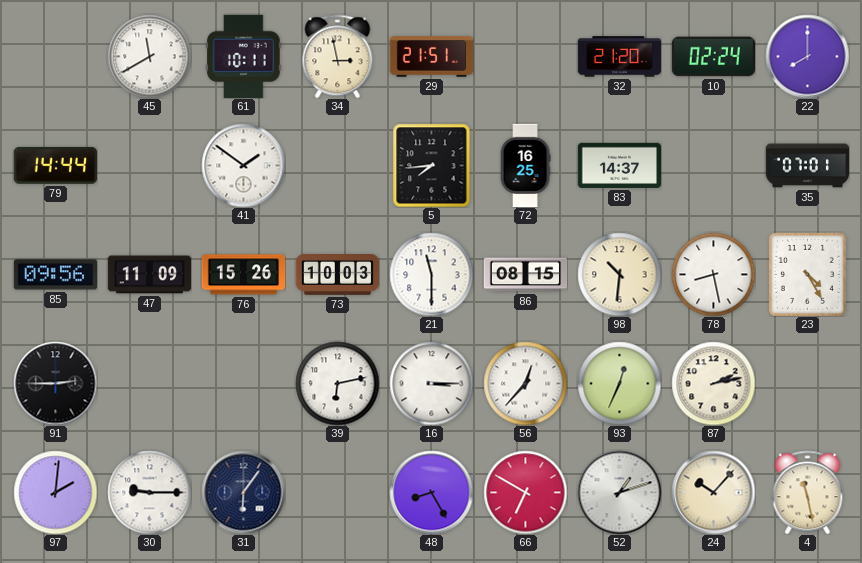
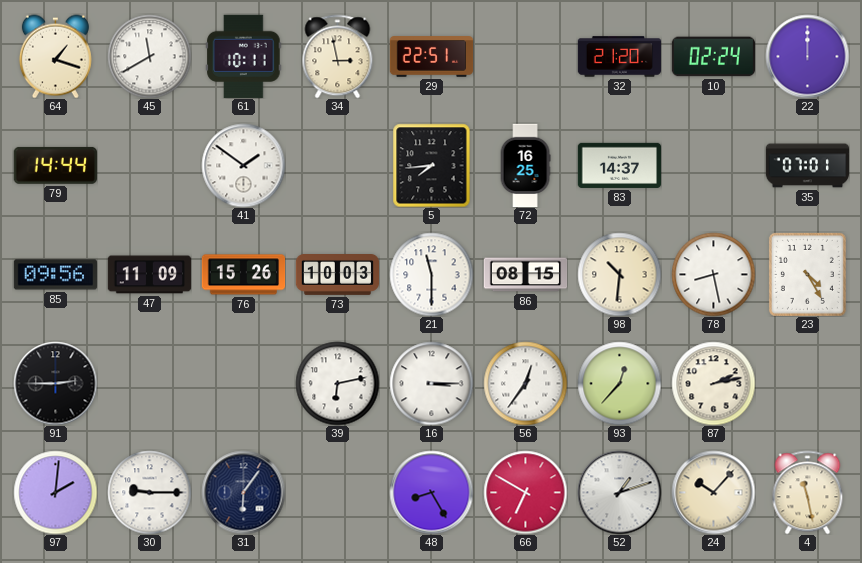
64: none -> 1:18
29: 21:51 -> 22:51
22: 8:00 -> 12:00
56: 12:37 -> 12:36
93: 12:34 -> 12:37
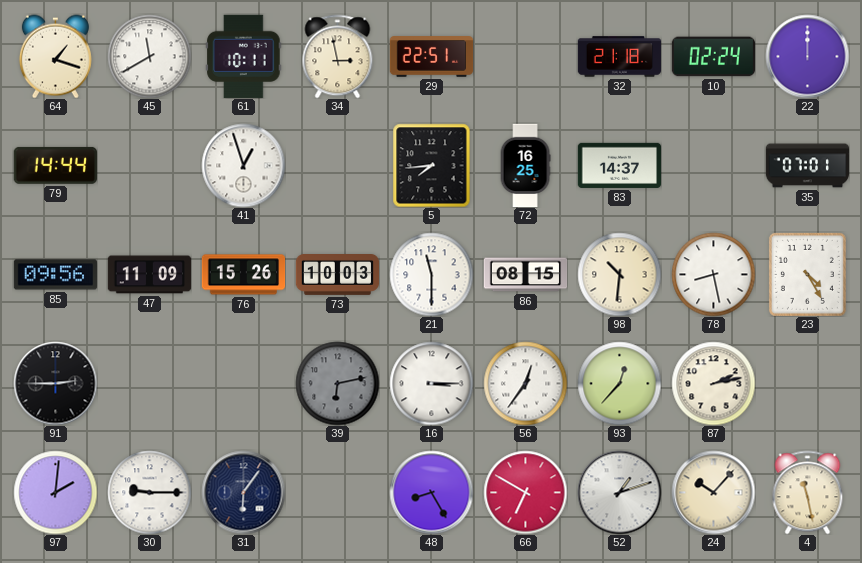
32: 21:20 -> 21:18
41: 1:51 -> 12:57
39 dial: white -> grey
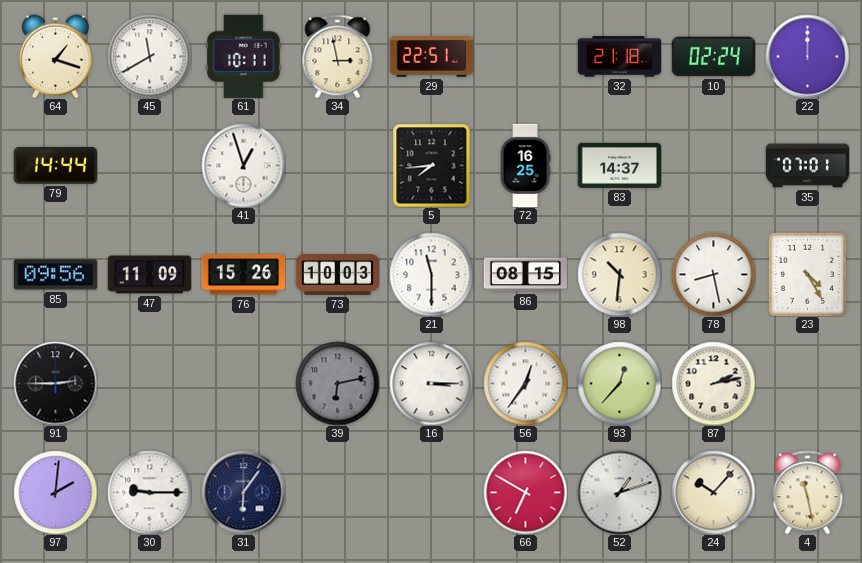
48: 8:25 -> none
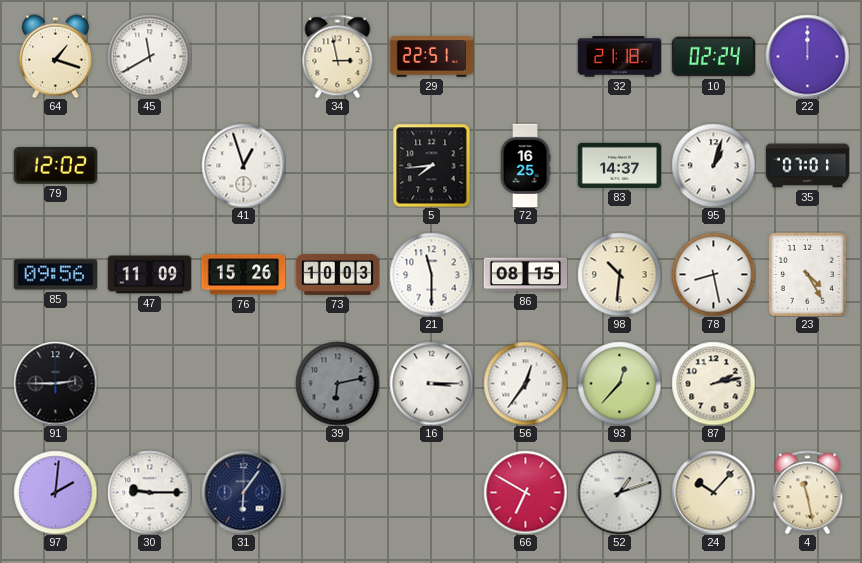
61: 10:11 -> none
79: 14:44 -> 12:02
95: none -> 1:03
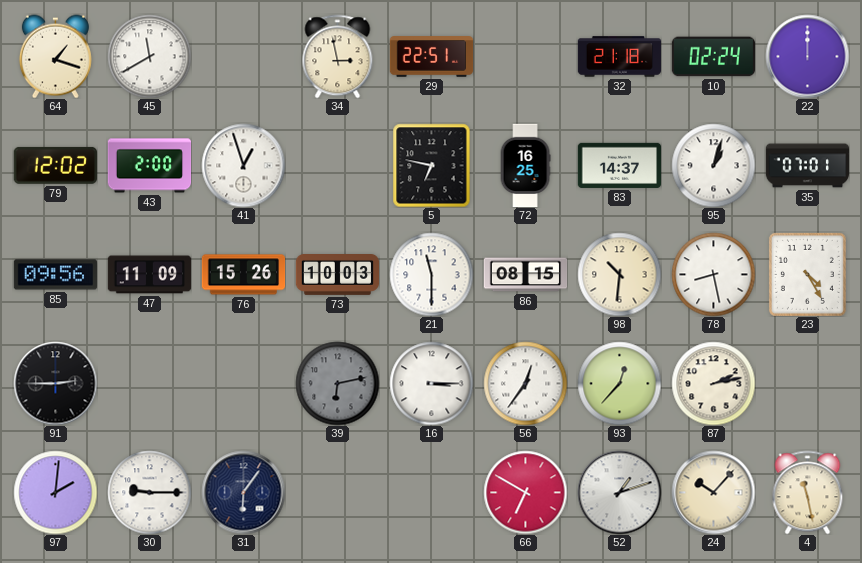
43: none -> 2:00
5: 7:44 -> 6:47
